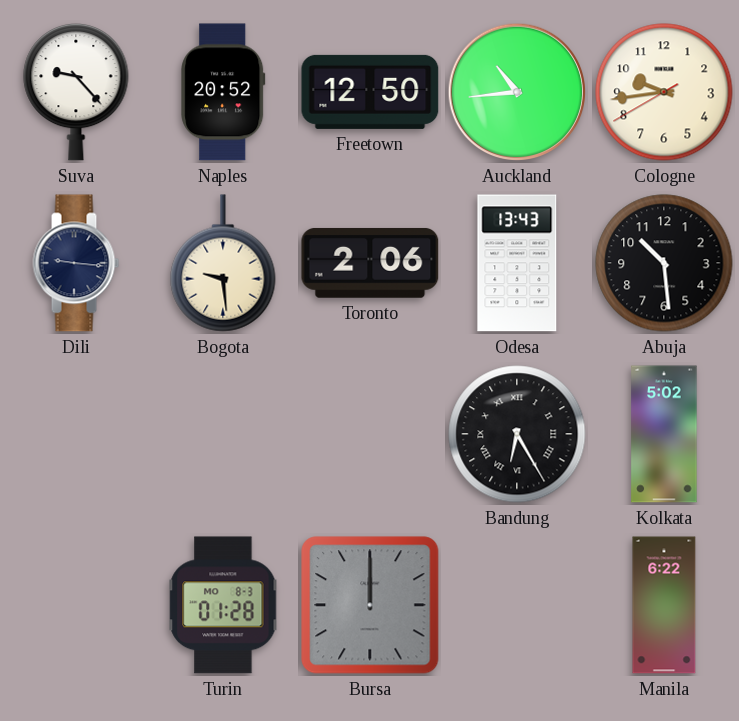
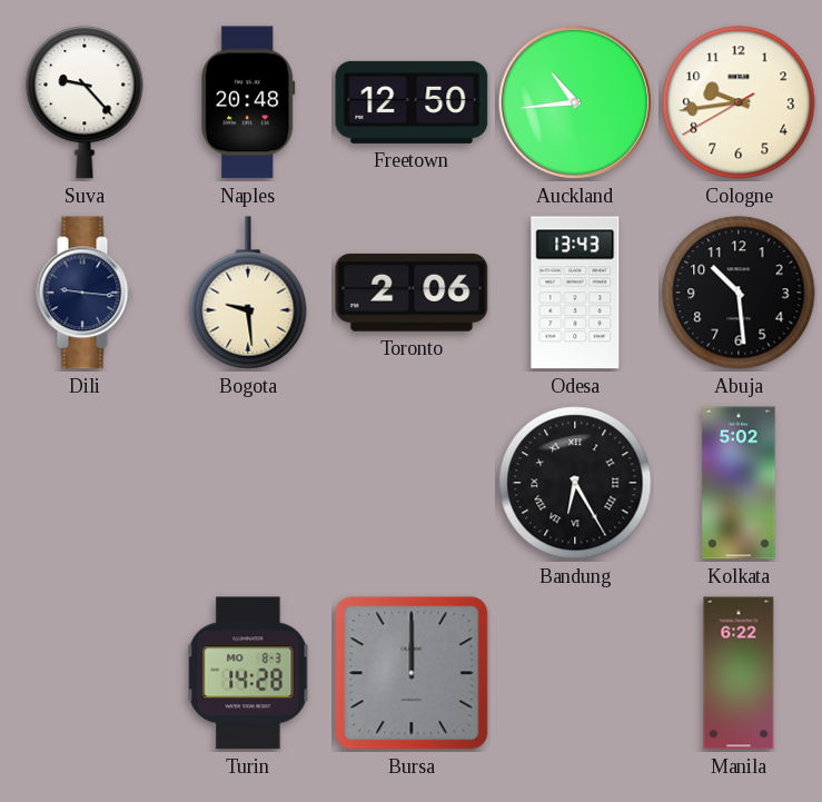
Naples: 20:52 -> 20:48
Turin: 01:28 -> 14:28
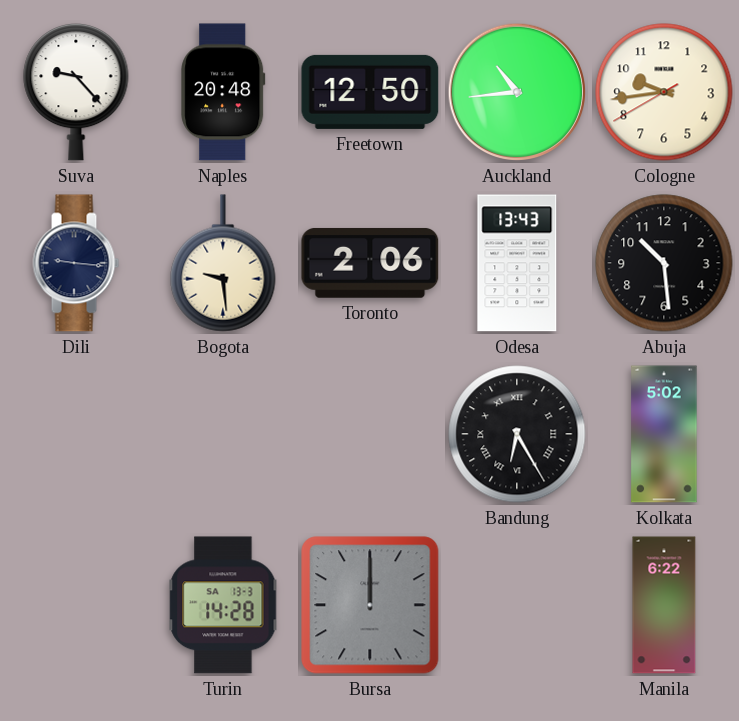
Turin date: MO 8-3 -> SA 13-3
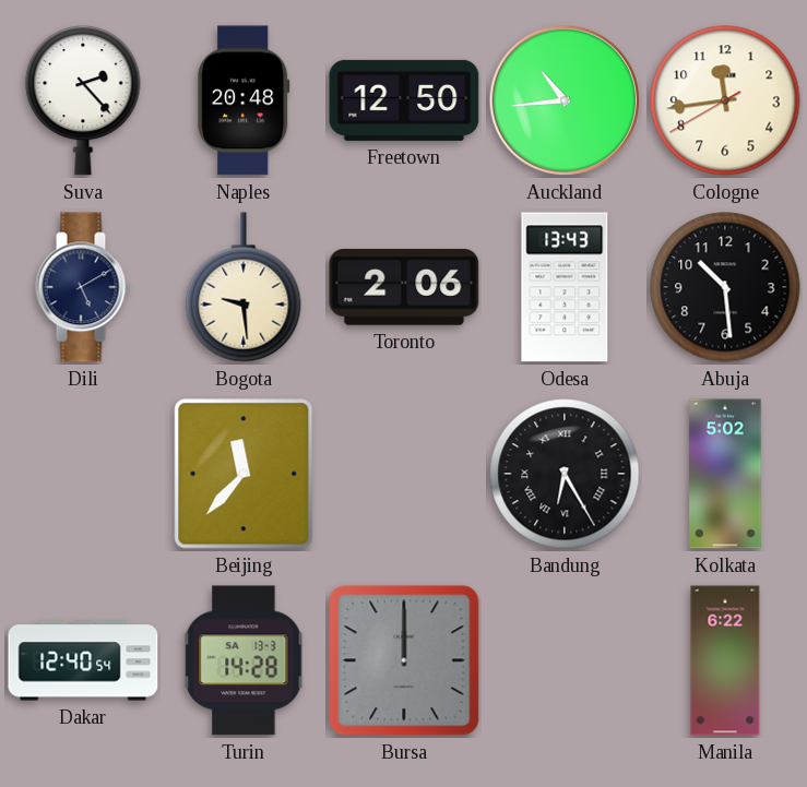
Suva: 9:23 -> 2:23
Cologne: 9:43 -> 11:43
Dili: 9:16 -> 5:10
Beijing: none -> 11:37
Dakar: none -> 12:40
